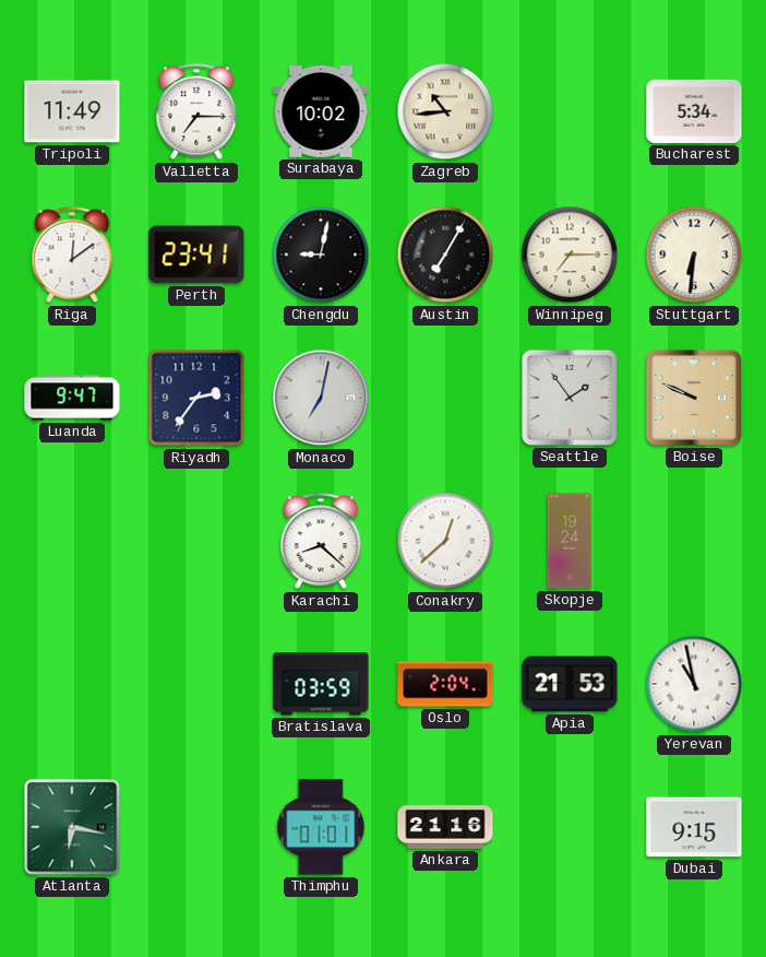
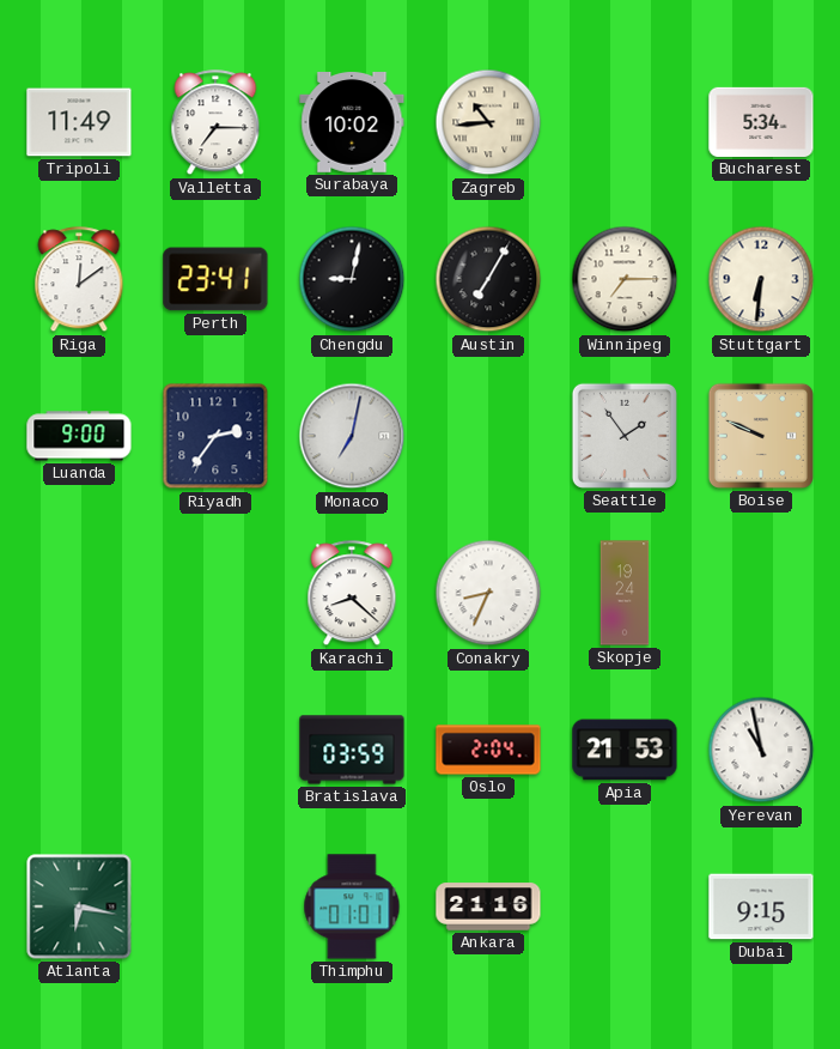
Luanda: 9:47 -> 9:00
Conakry: 12:38 -> 8:34
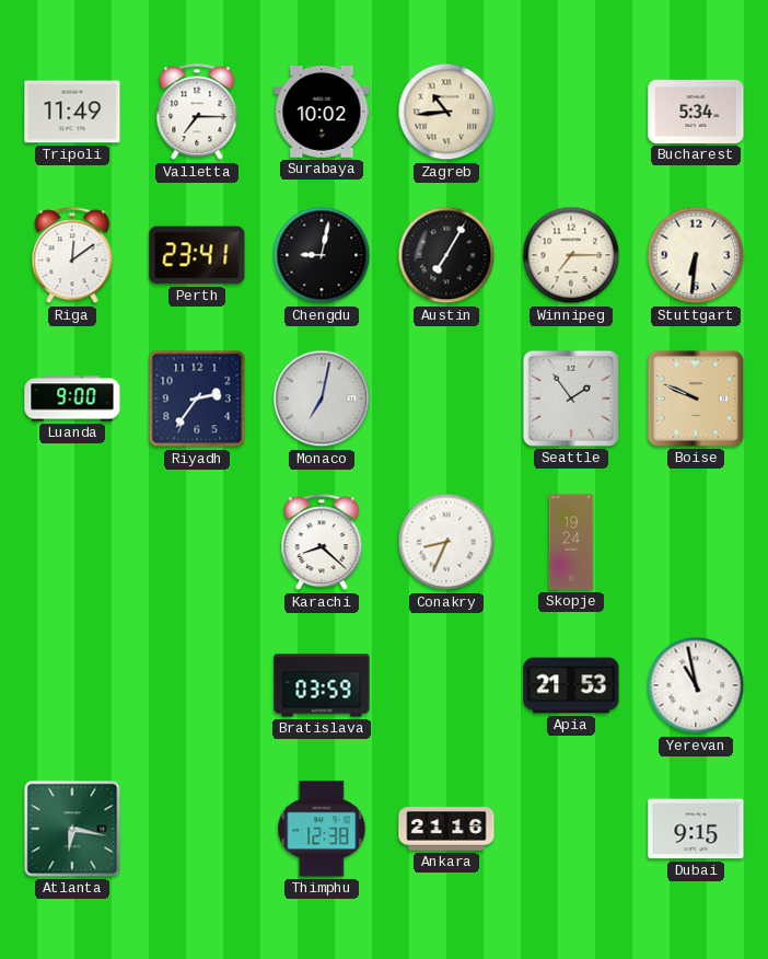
Oslo: 2:04 -> none
Thimphu: 01:01 -> 12:38
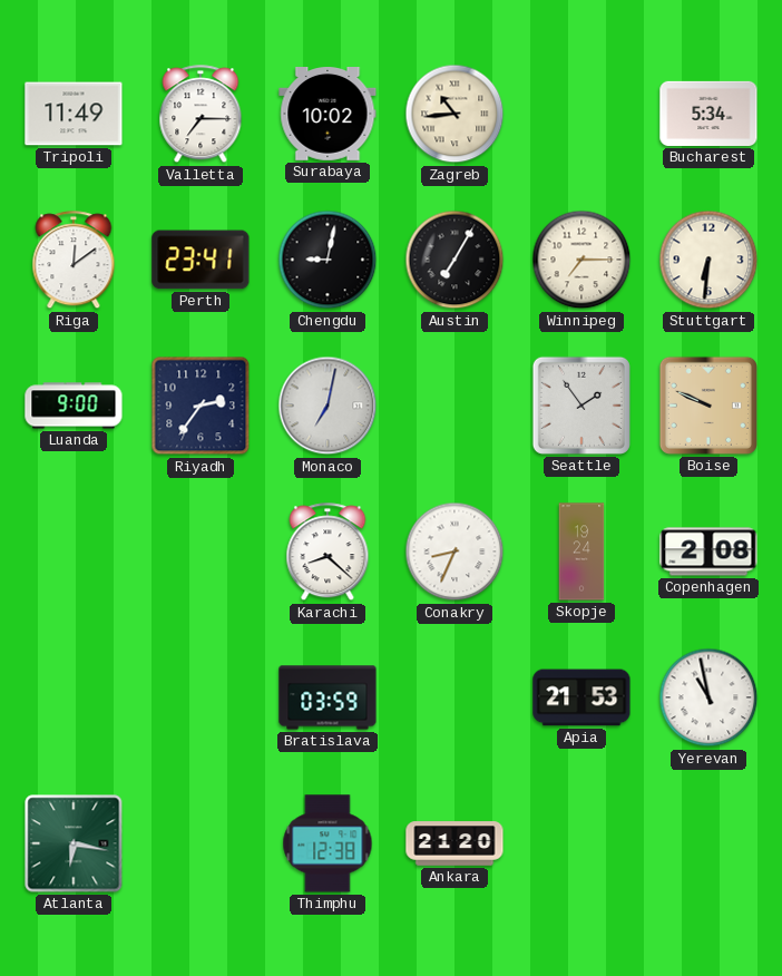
Copenhagen: none -> 2:08
Ankara: 21:16 -> 21:20
Dubai: 9:15 -> none
